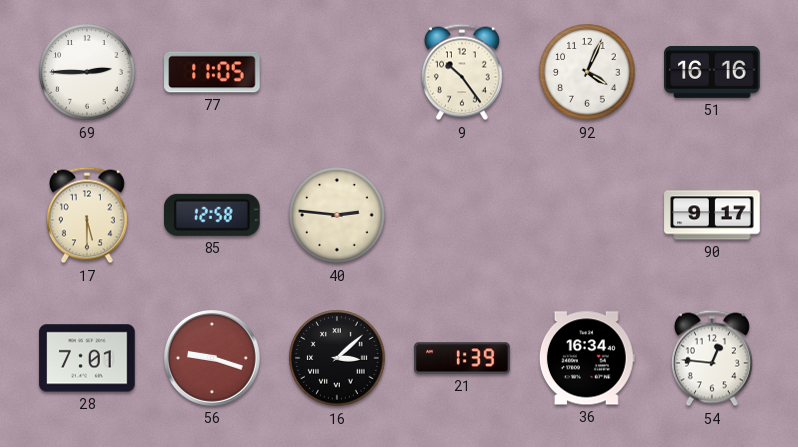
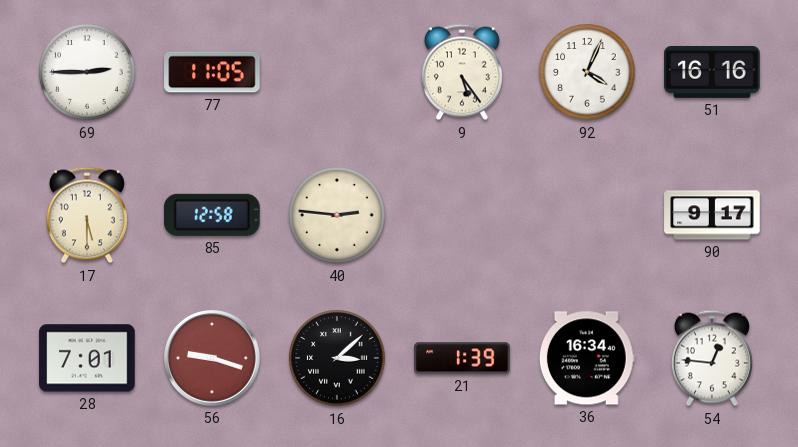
9: 10:24 -> 5:24
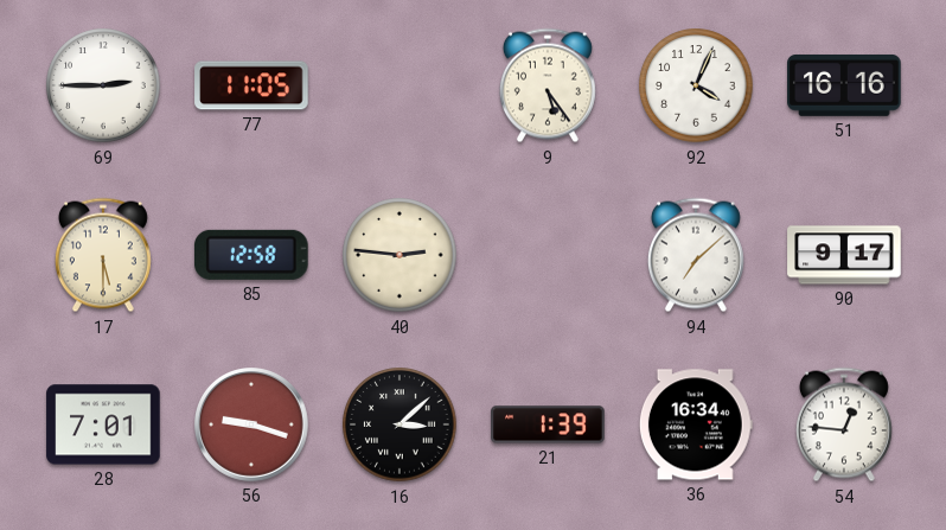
94: none -> 7:08
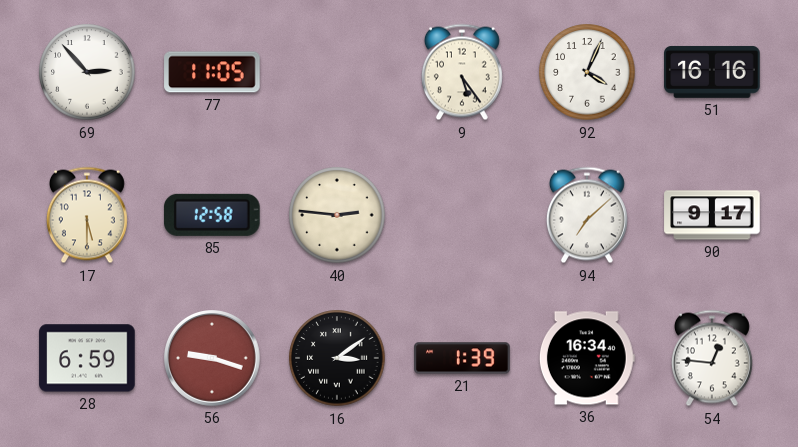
69: 2:45 -> 2:53
28: 7:01 -> 6:59
16: 3:08 -> 3:09
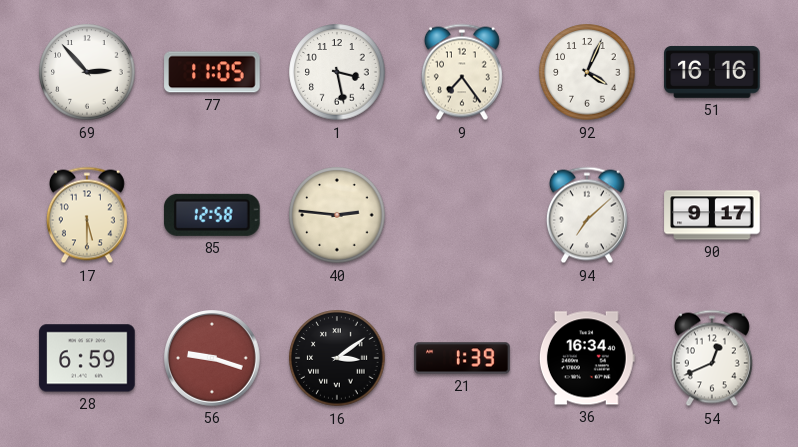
1: none -> 3:28
9: 5:24 -> 7:24
54: 12:46 -> 12:41
